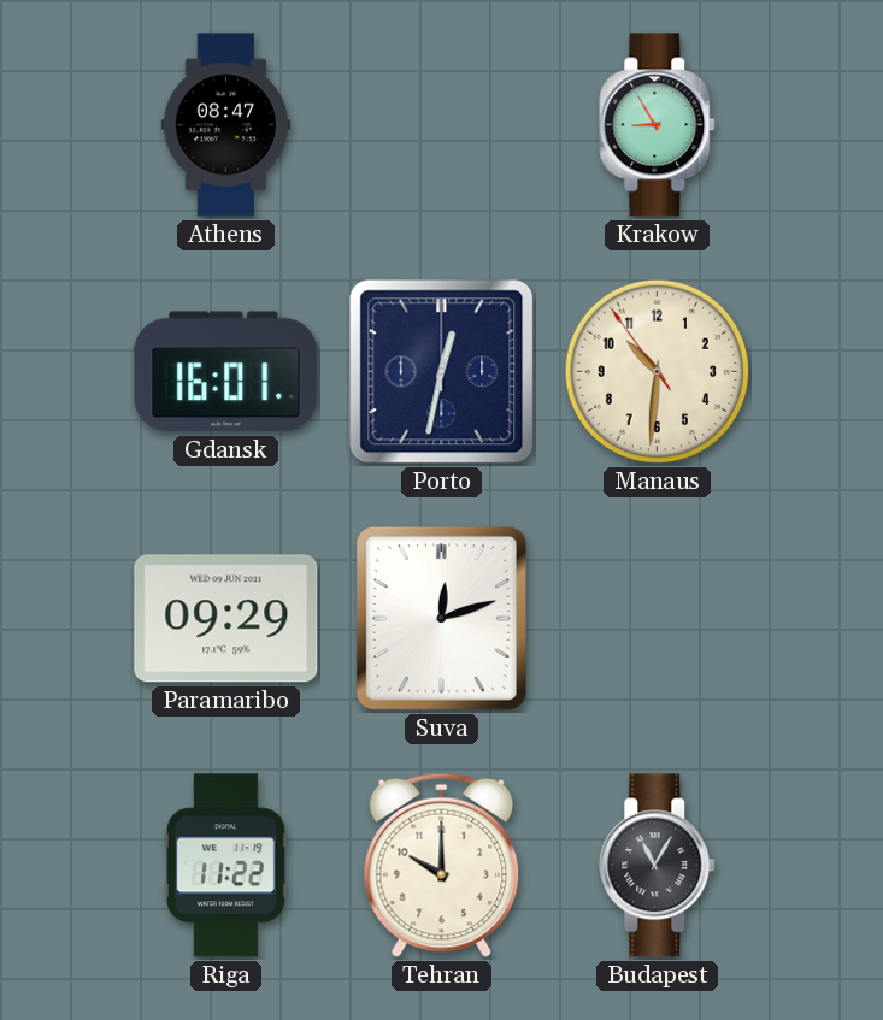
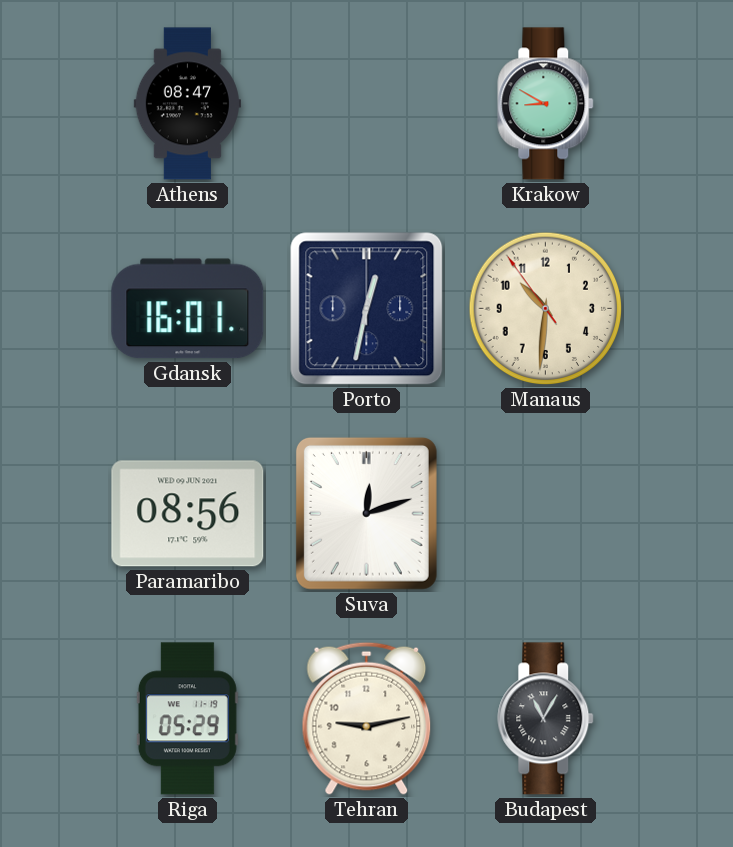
Krakow: 8:55 -> 8:50
Paramaribo: 09:29 -> 08:56
Riga: 11:22 -> 05:29
Tehran: 10:00 -> 9:13
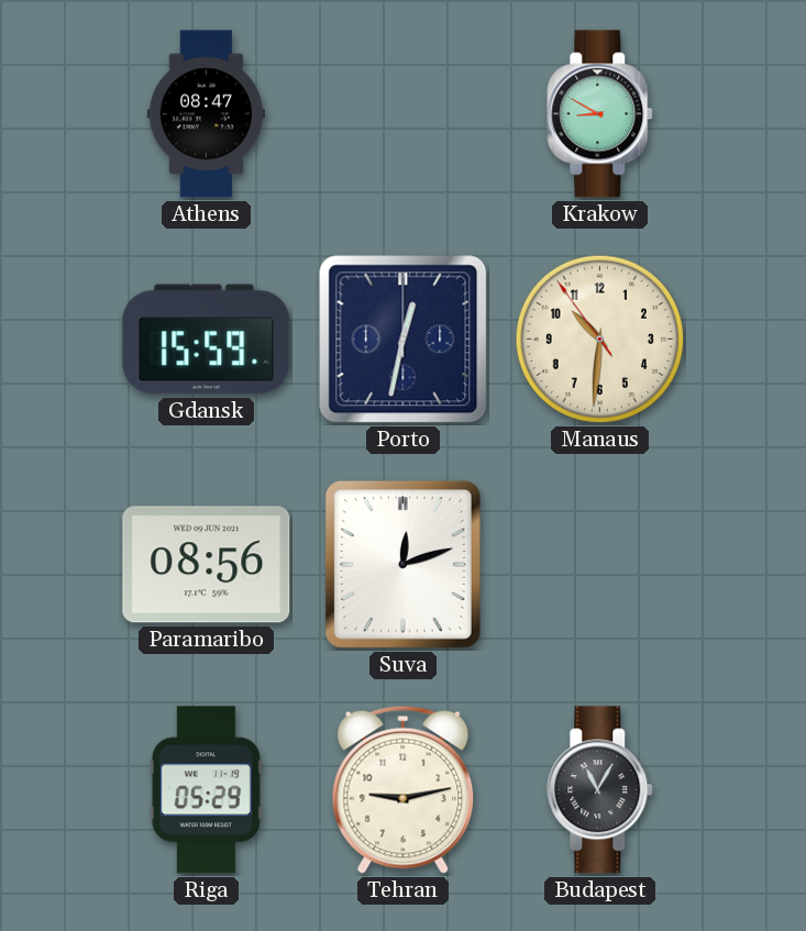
Gdansk: 16:01 -> 15:59
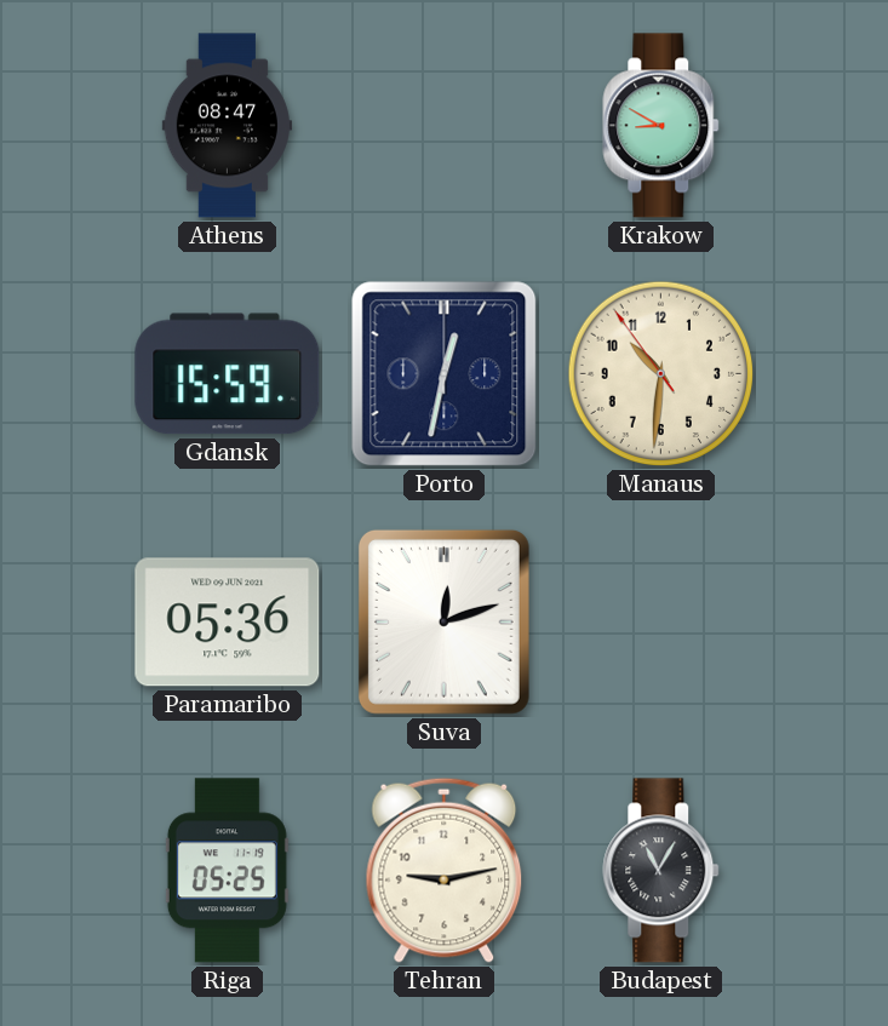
Paramaribo: 08:56 -> 05:36
Riga: 05:29 -> 05:25
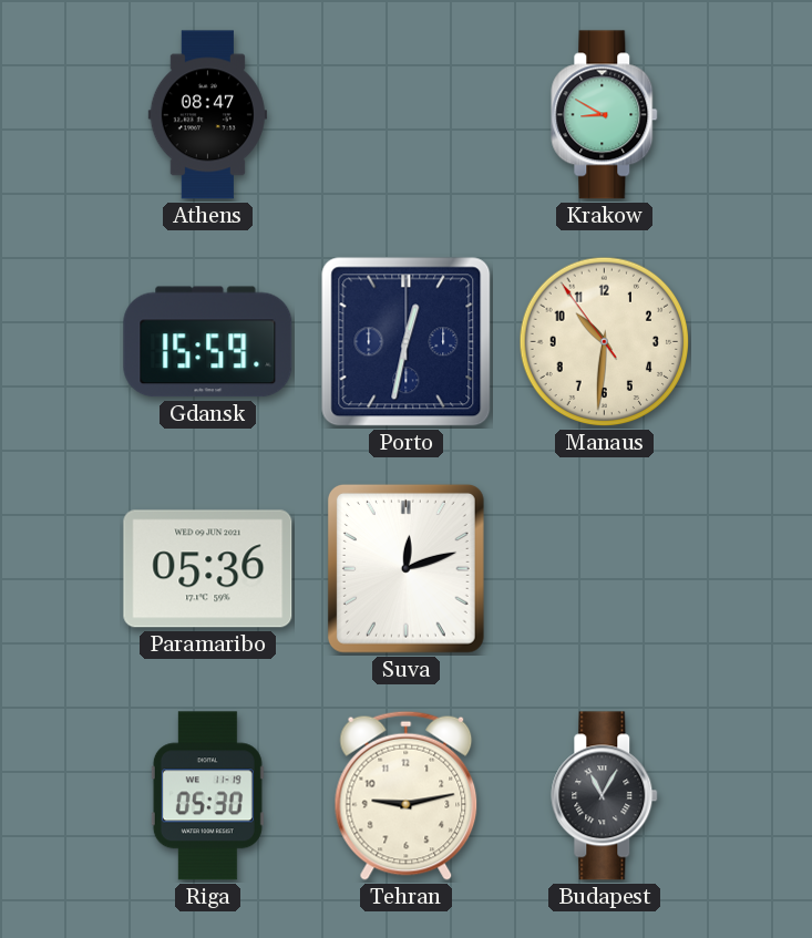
Riga: 05:25 -> 05:30
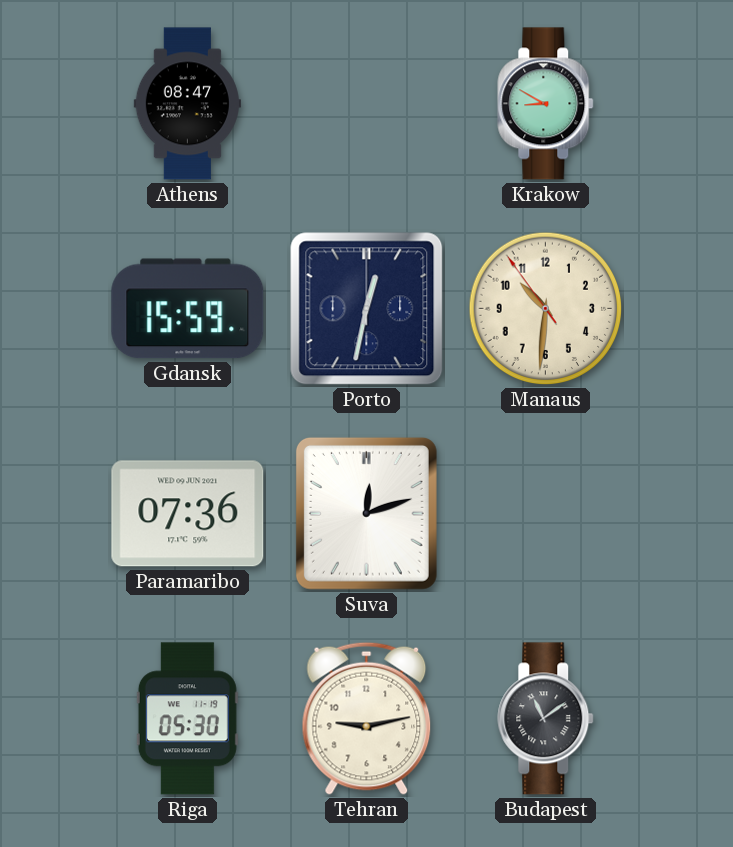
Paramaribo: 05:36 -> 07:36
Budapest: 11:05 -> 11:09
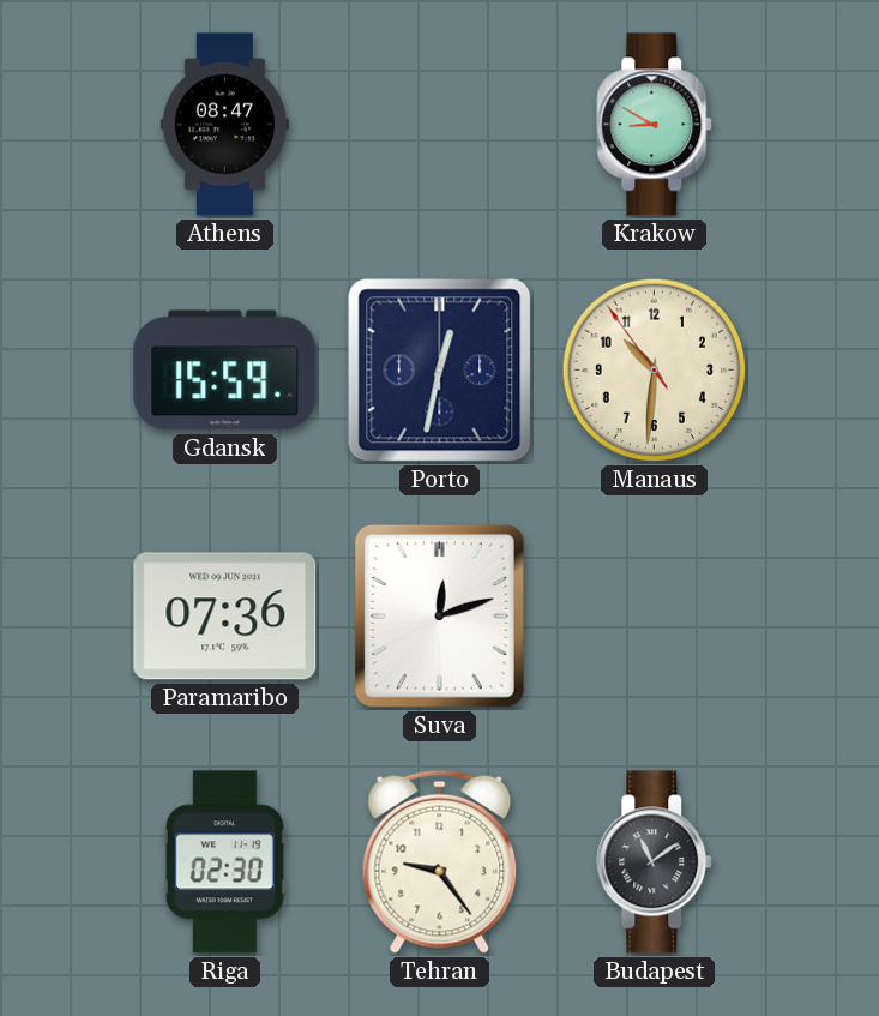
Riga: 05:30 -> 02:30
Tehran: 9:13 -> 9:24
